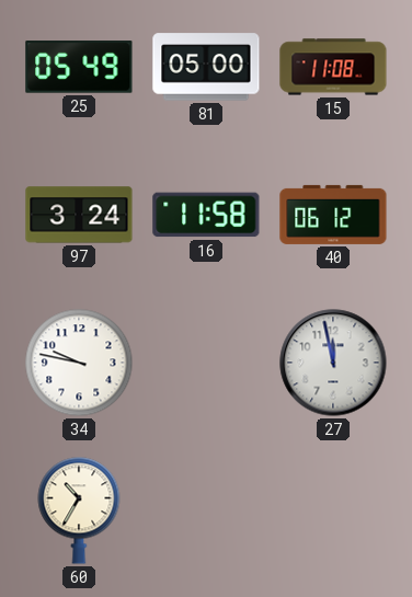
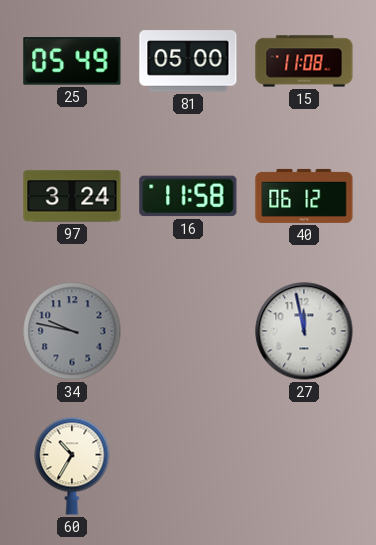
34 dial: white -> grey
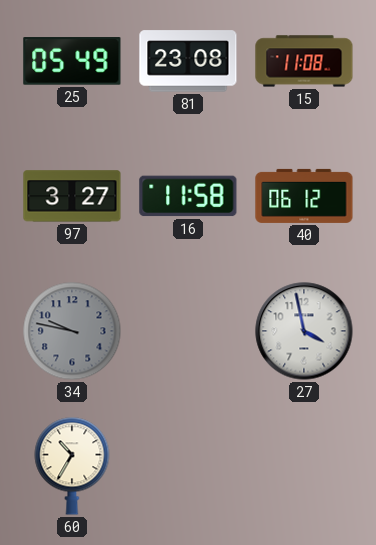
81: 05:00 -> 23:08
97: 3:24 -> 3:27
27: 11:58 -> 3:58
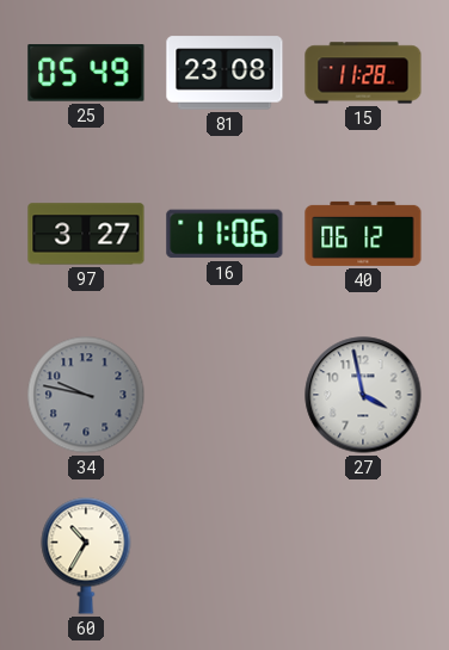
15: 11:08 -> 11:28
16: 11:58 -> 11:06
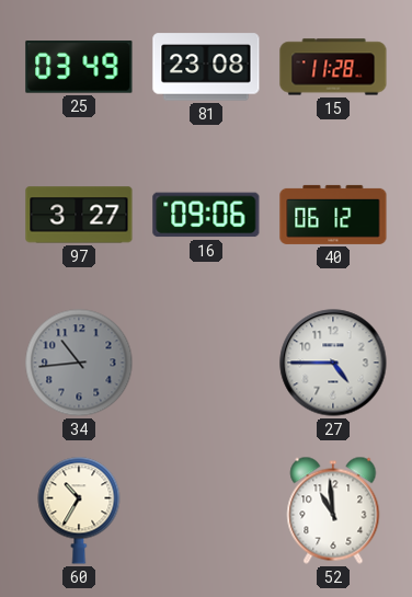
25: 05:49 -> 03:49
16: 11:06 -> 09:06
34: 9:47 -> 10:44
27: 3:58 -> 4:45
52: none -> 10:59
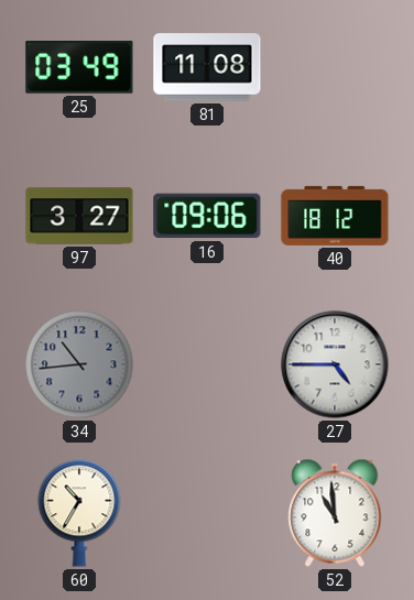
81: 23:08 -> 11:08
15: 11:28 -> none
40: 06:12 -> 18:12
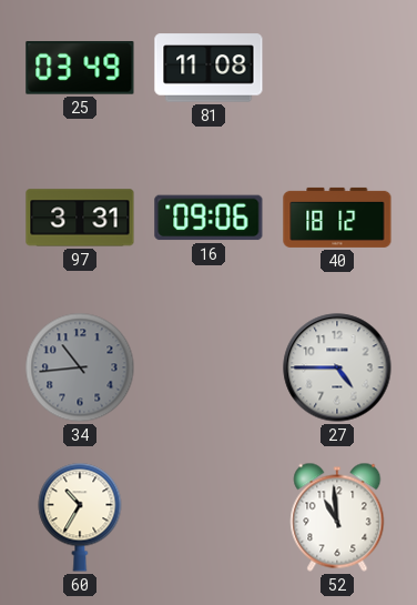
97: 3:27 -> 3:31
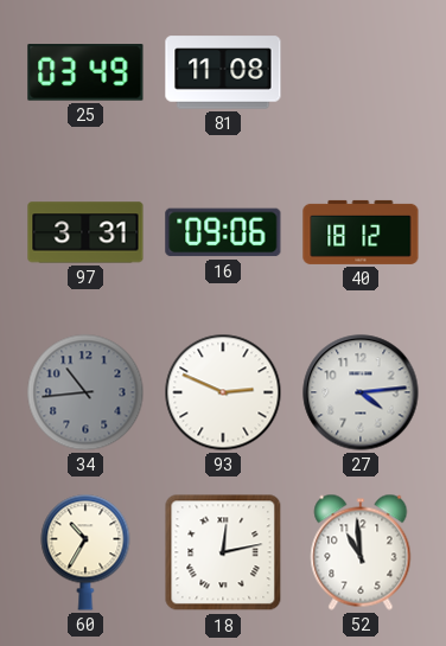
93: none -> 2:49
27: 4:45 -> 4:14
18: none -> 12:13
